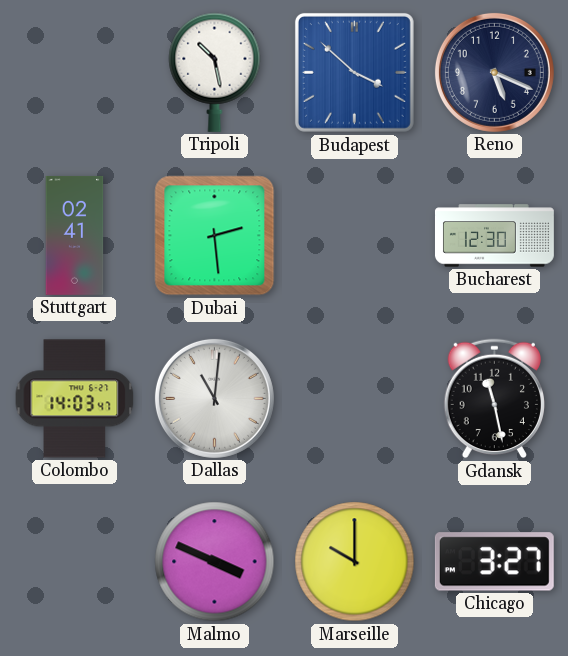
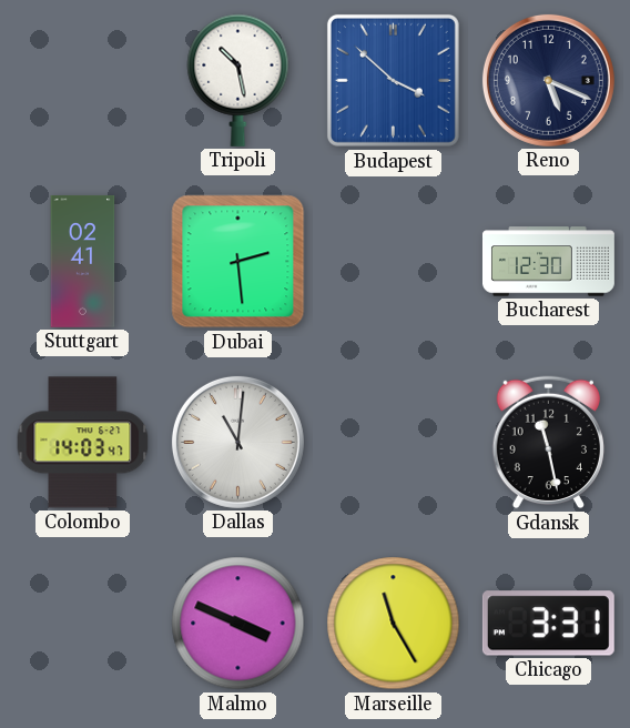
Marseille: 10:00 -> 11:25
Chicago: 3:27 -> 3:31
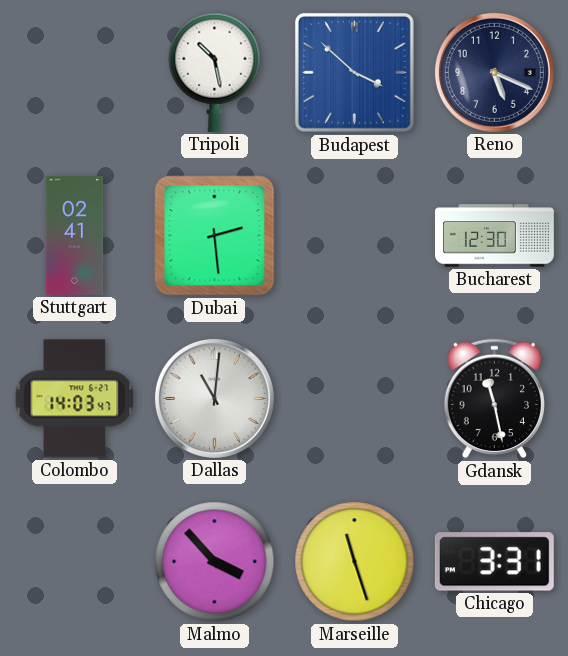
Malmo: 3:49 -> 3:53
Marseille: 11:25 -> 11:27
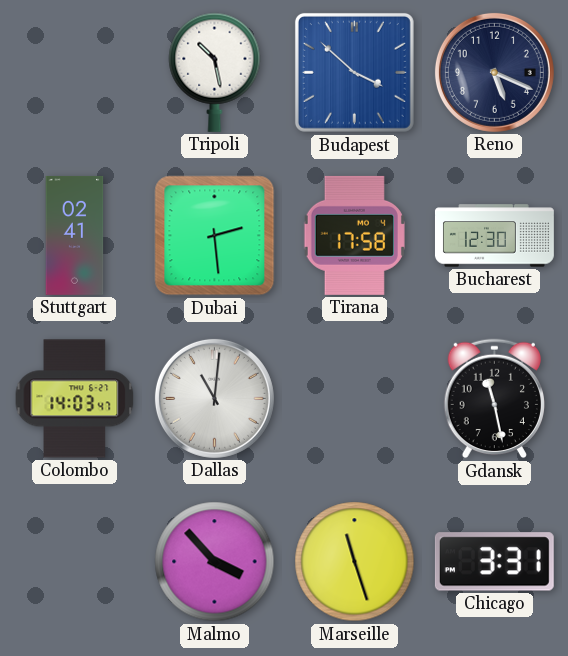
Tirana: none -> 17:58
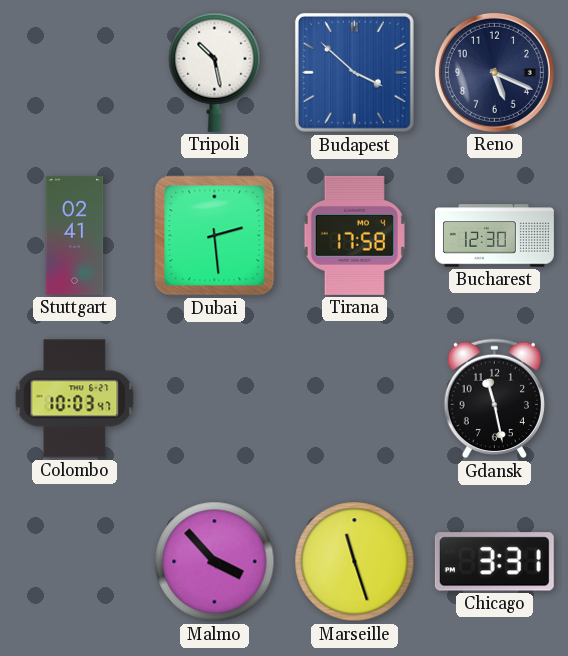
Colombo: 14:03 -> 10:03
Dallas: 11:01 -> none
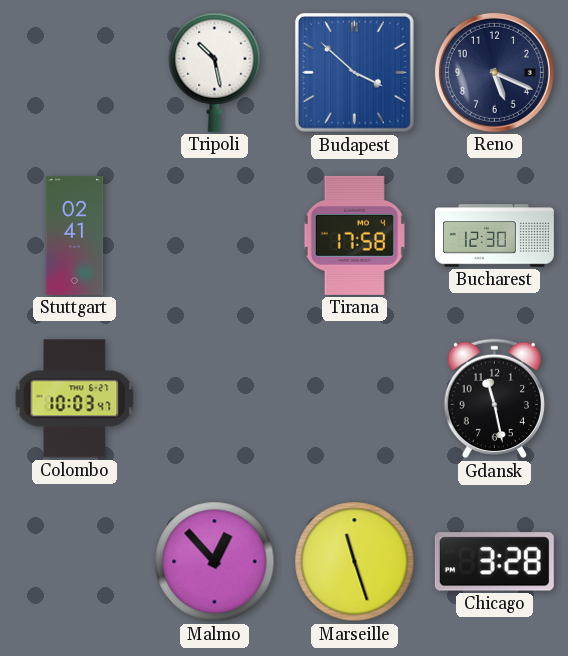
Dubai: 2:29 -> none
Malmo: 3:53 -> 12:53
Chicago: 3:31 -> 3:28
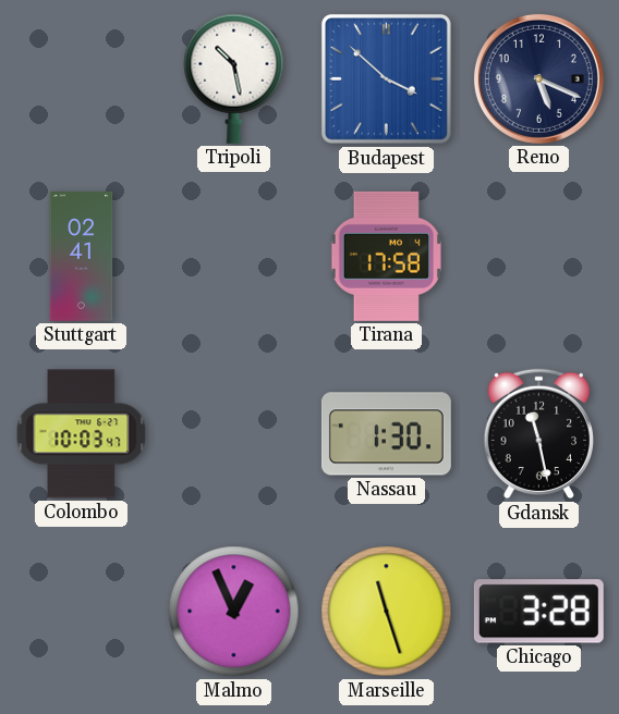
Bucharest: 12:30 -> none
Nassau: none -> 1:30
Malmo: 12:53 -> 12:56
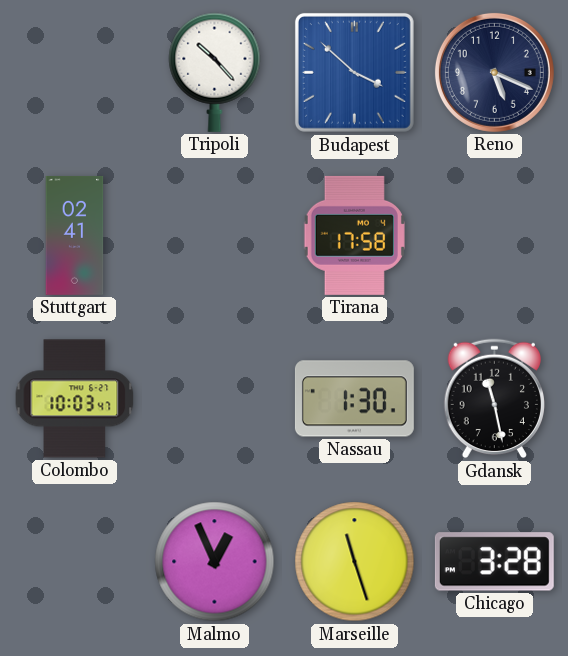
Tripoli: 10:28 -> 10:23
